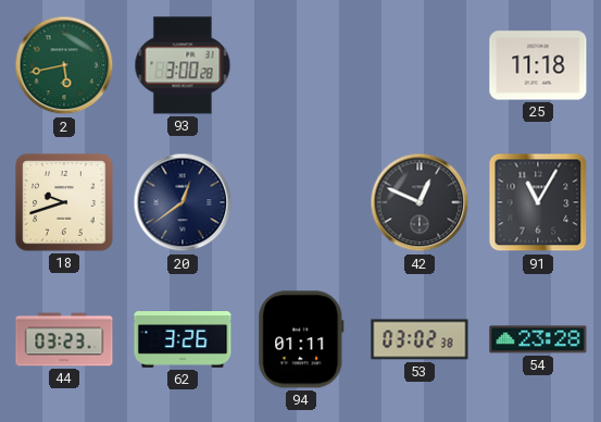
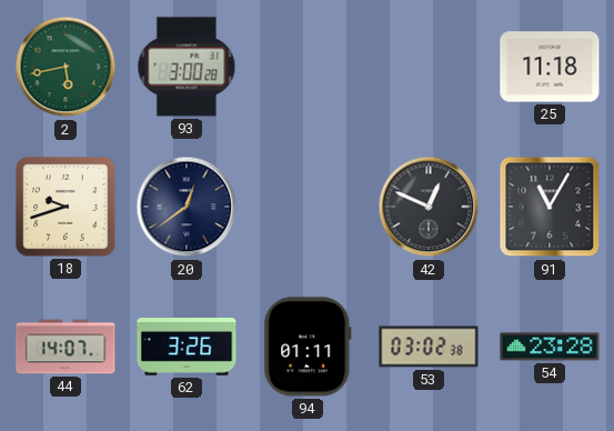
44: 03:23 -> 14:07
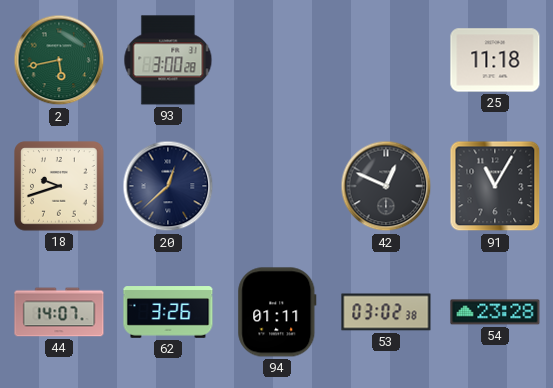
20: 12:39 -> 12:38
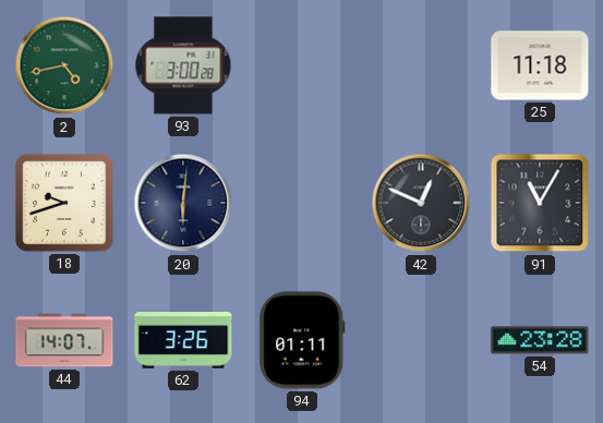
2: 5:43 -> 4:43
20: 12:38 -> 6:01
53: 03:02 -> none
